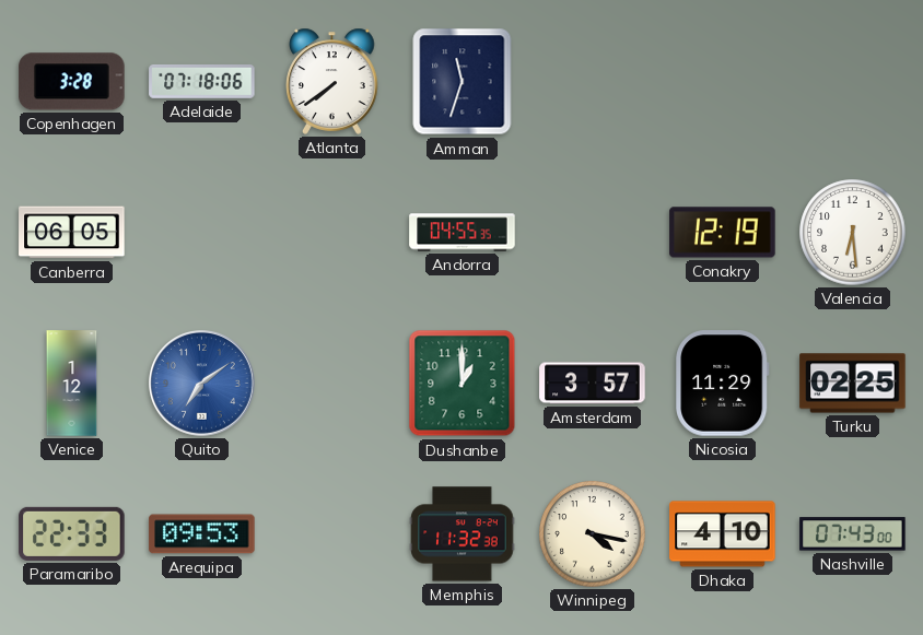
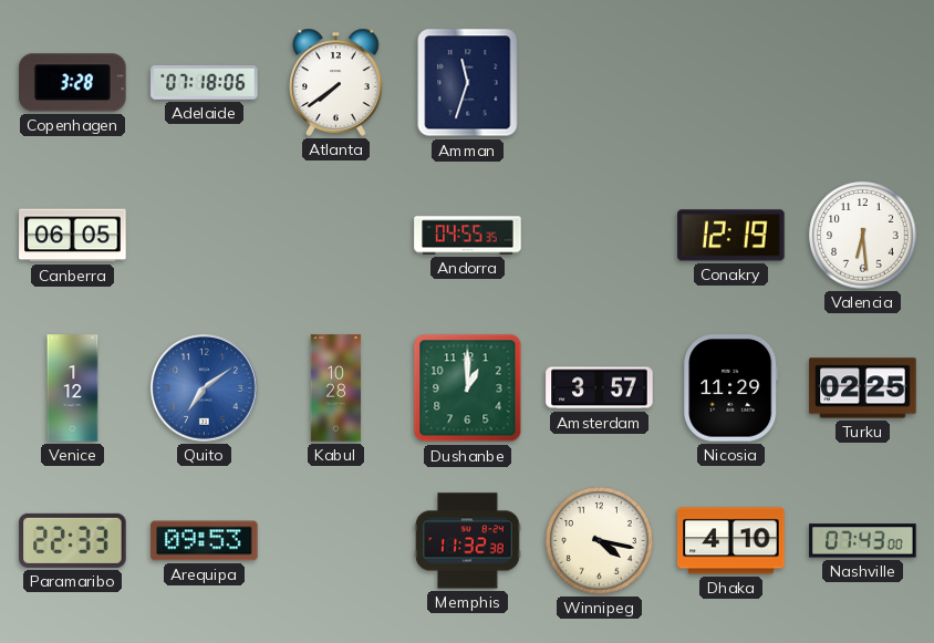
Kabul: none -> 10:28
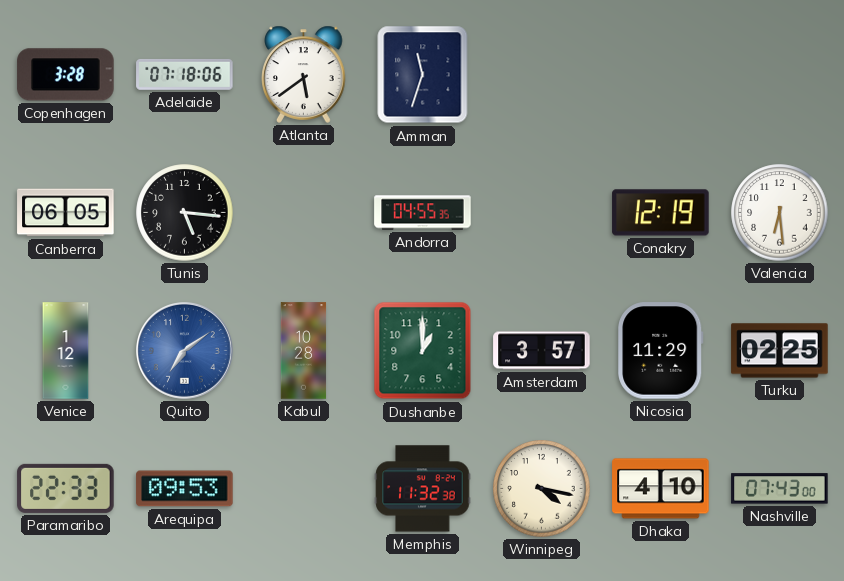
Atlanta: 7:39 -> 5:39
Tunis: none -> 5:16
